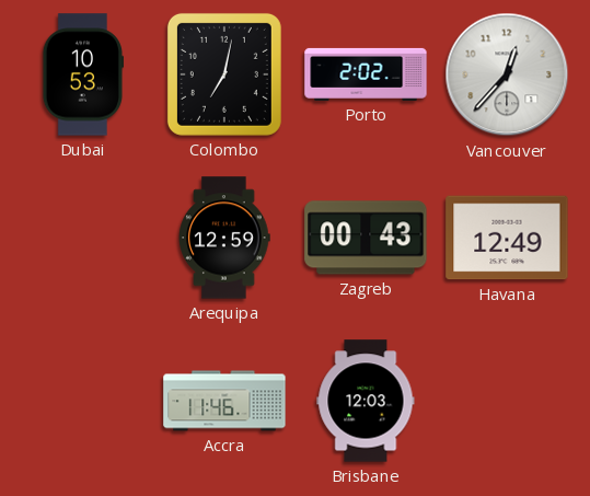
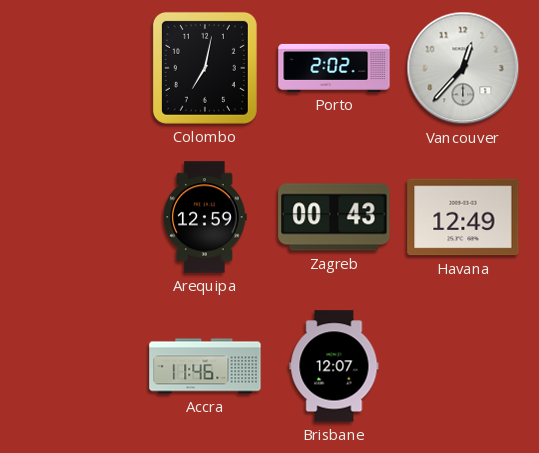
Dubai: 10:53 -> none
Brisbane: 12:03 -> 12:07
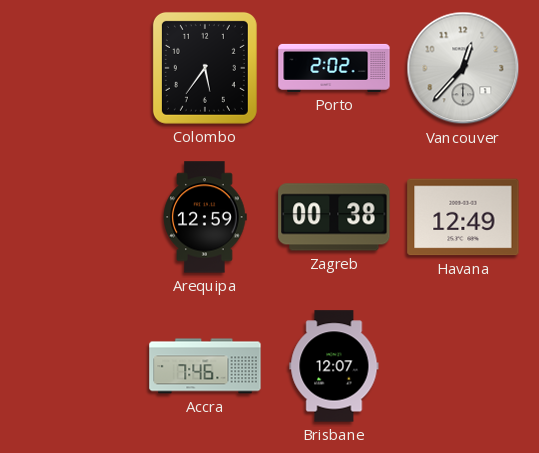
Colombo: 7:02 -> 5:36
Zagreb: 00:43 -> 00:38
Accra: 11:46 -> 7:46
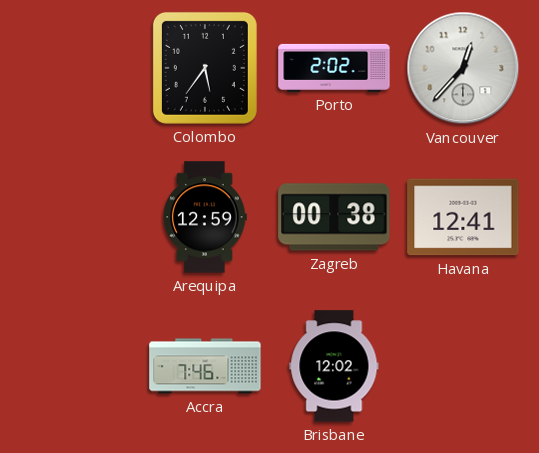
Havana: 12:49 -> 12:41
Brisbane: 12:07 -> 12:02
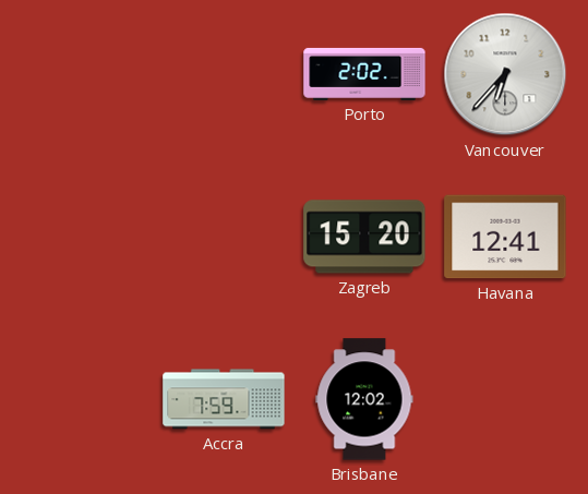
Colombo: 5:36 -> none
Vancouver: 12:37 -> 6:37
Arequipa: 12:59 -> none
Zagreb: 00:38 -> 15:20
Accra: 7:46 -> 7:59
